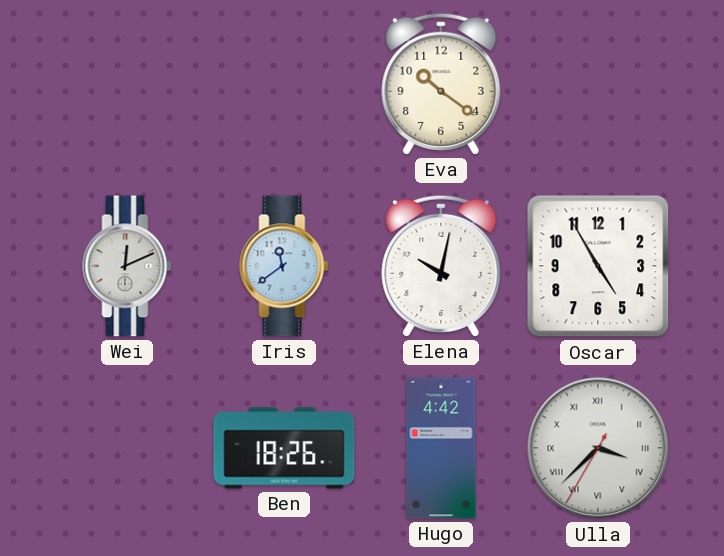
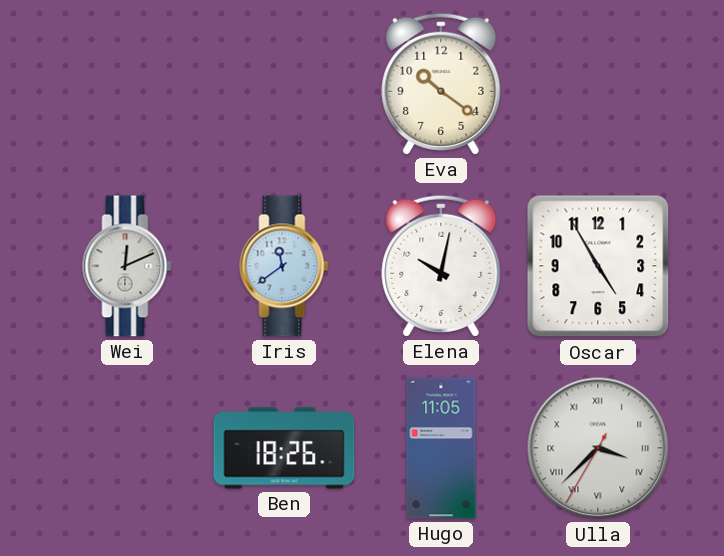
Hugo: 4:42 -> 11:05
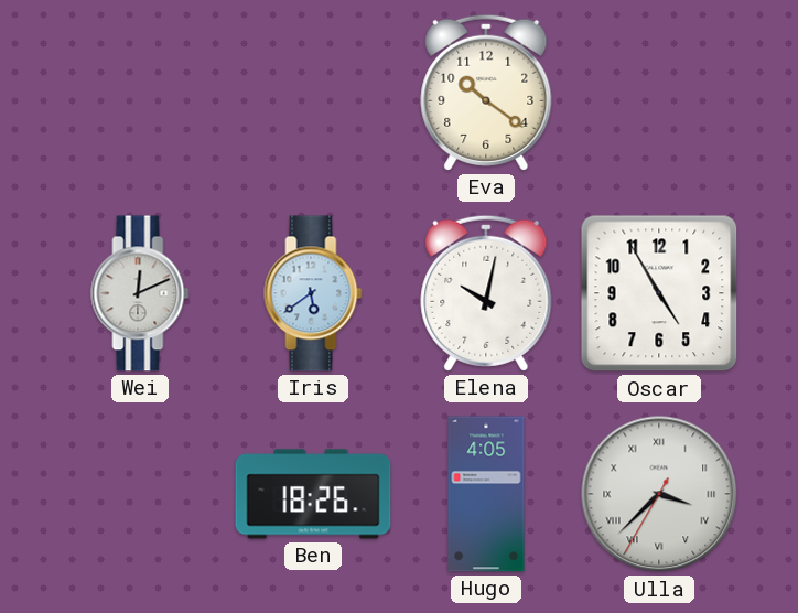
Iris: 11:39 -> 5:39
Hugo: 11:05 -> 4:05
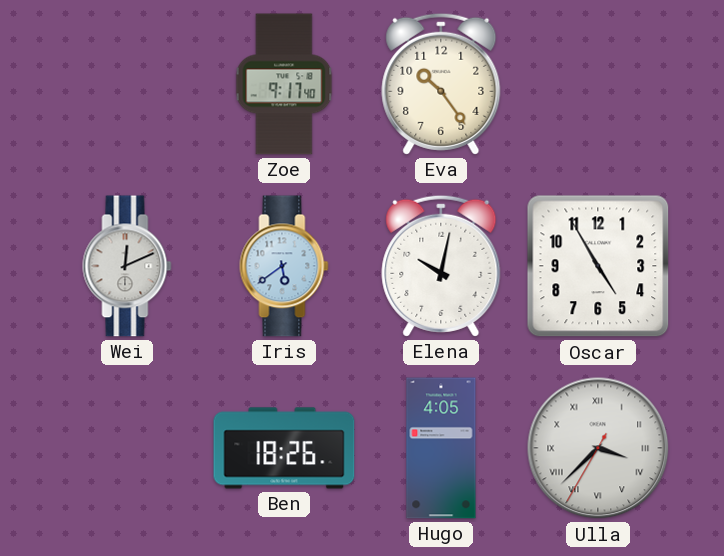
Zoe: none -> 9:17
Eva: 10:21 -> 10:24
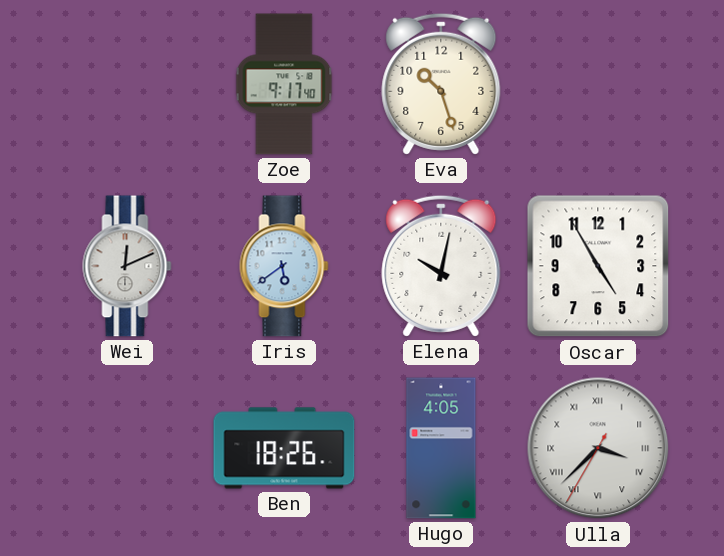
Eva: 10:24 -> 10:27
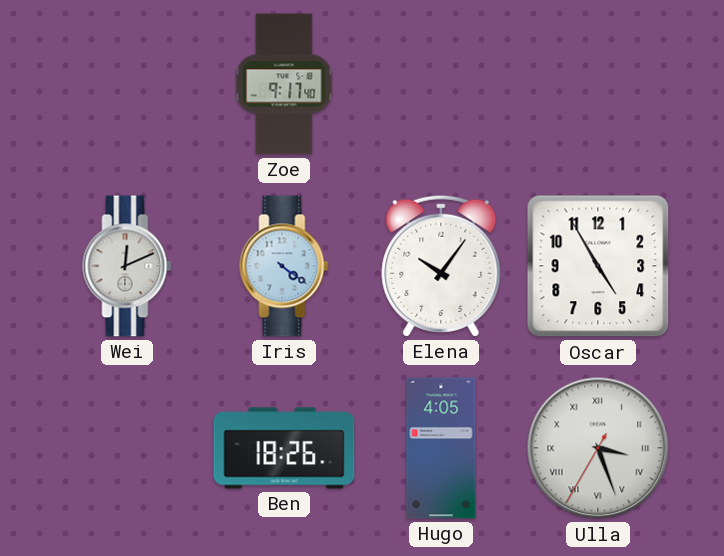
Eva: 10:27 -> none
Iris: 5:39 -> 4:21
Elena: 10:02 -> 10:06
Ulla: 3:37 -> 3:26
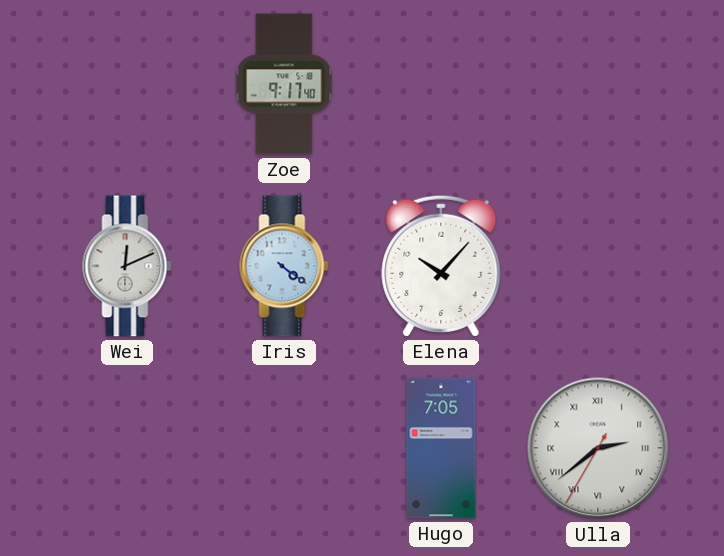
Elena: 10:06 -> 10:07
Oscar: 4:55 -> none
Ben: 18:26 -> none
Hugo: 4:05 -> 7:05
Ulla: 3:26 -> 2:38
